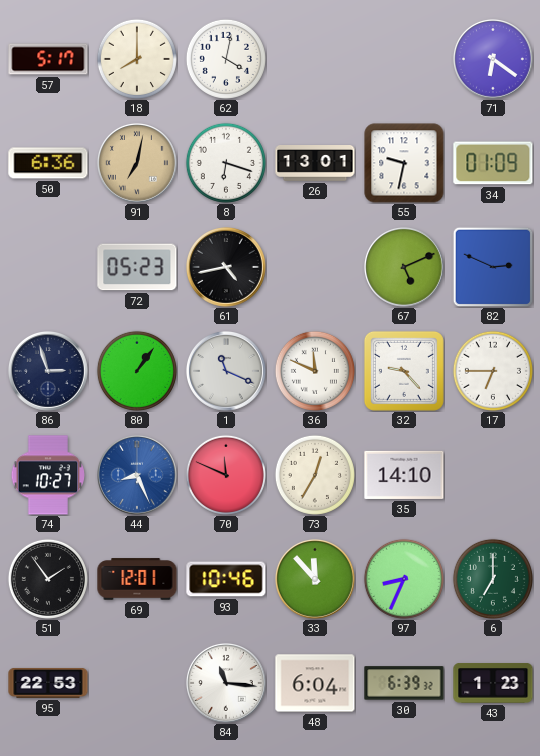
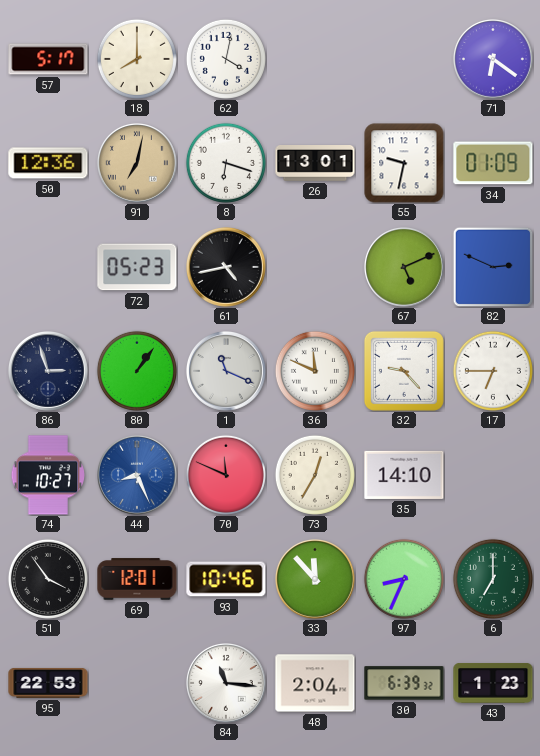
50: 6:36 -> 12:36
51: 1:54 -> 3:54
48: 6:04 -> 2:04
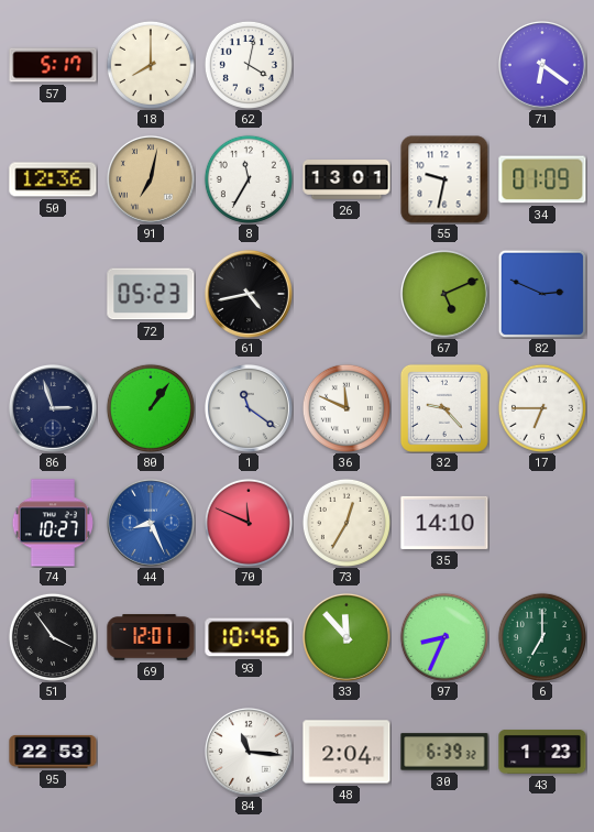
8: 6:18 -> 11:35
1: 11:19 -> 11:21
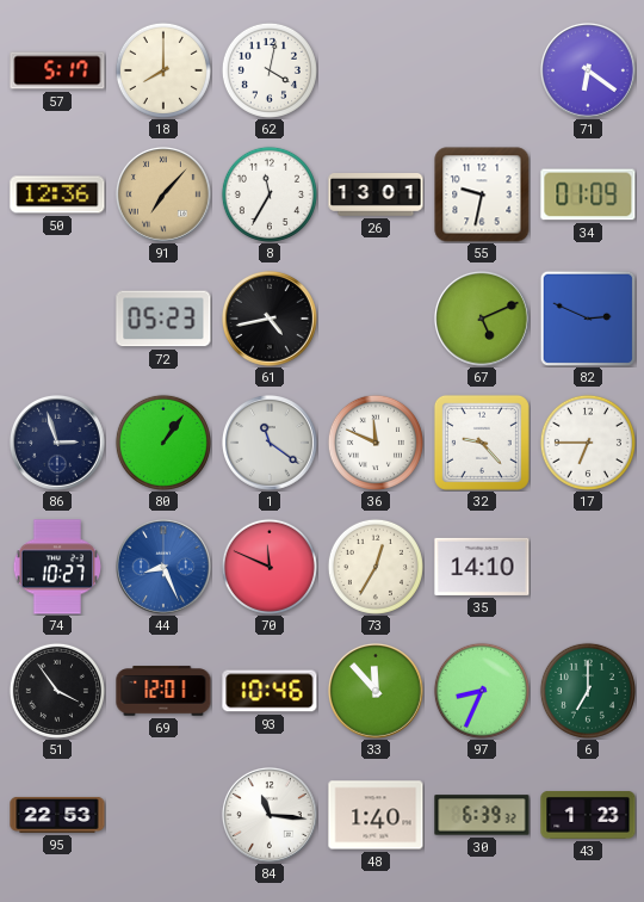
91: 7:02 -> 7:07
48: 2:04 -> 1:40
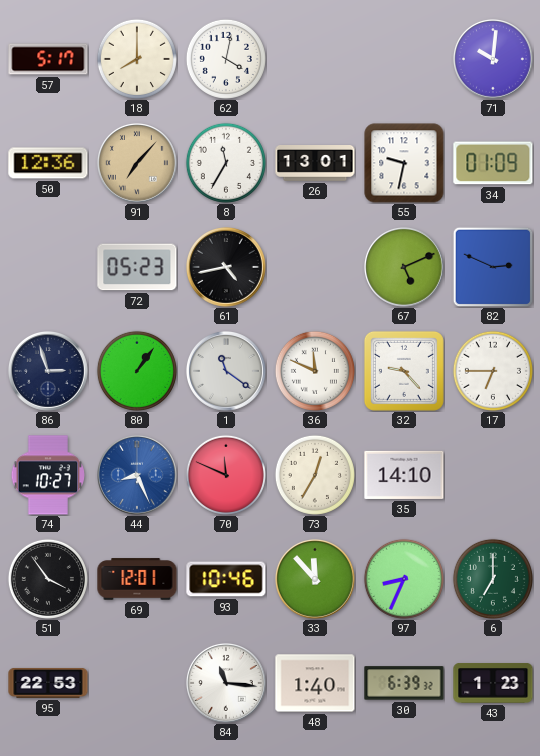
71: 6:21 -> 10:01
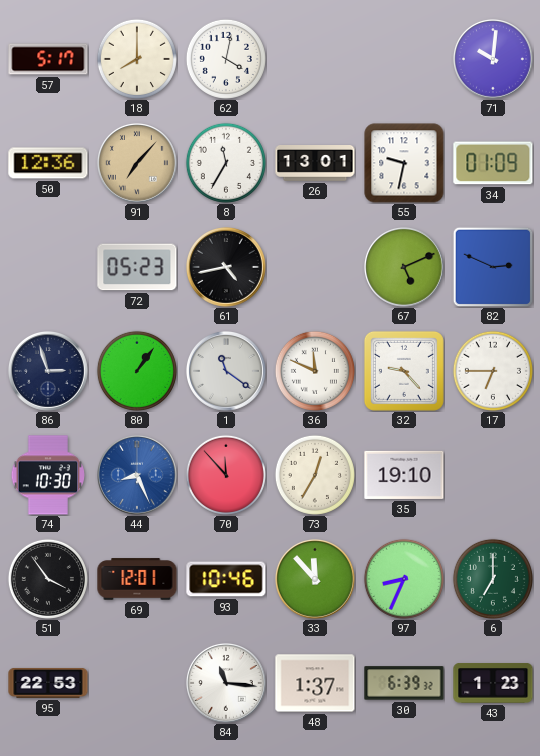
74: 10:27 -> 10:30
70: 11:49 -> 11:53
35: 14:10 -> 19:10
48: 1:40 -> 1:37
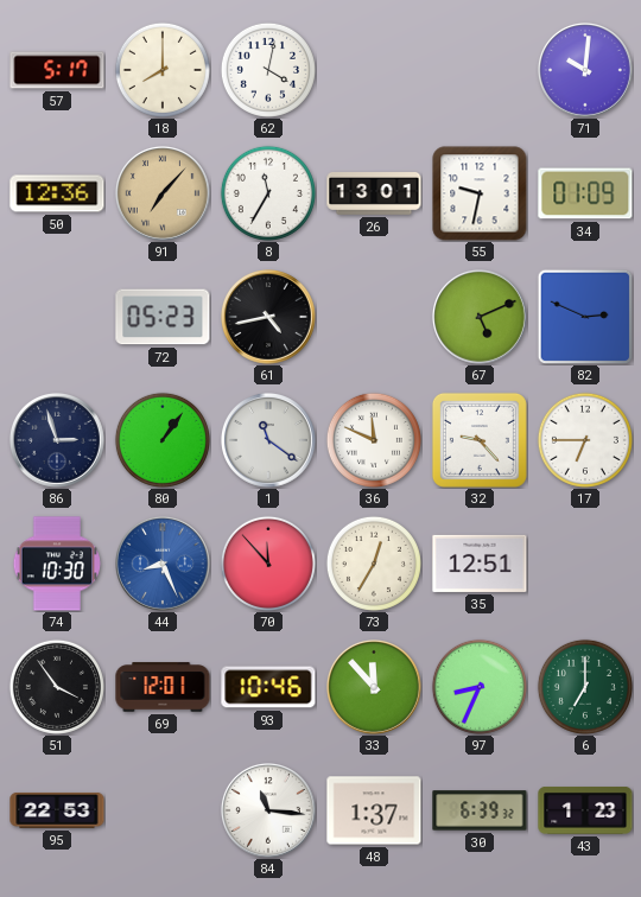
35: 19:10 -> 12:51
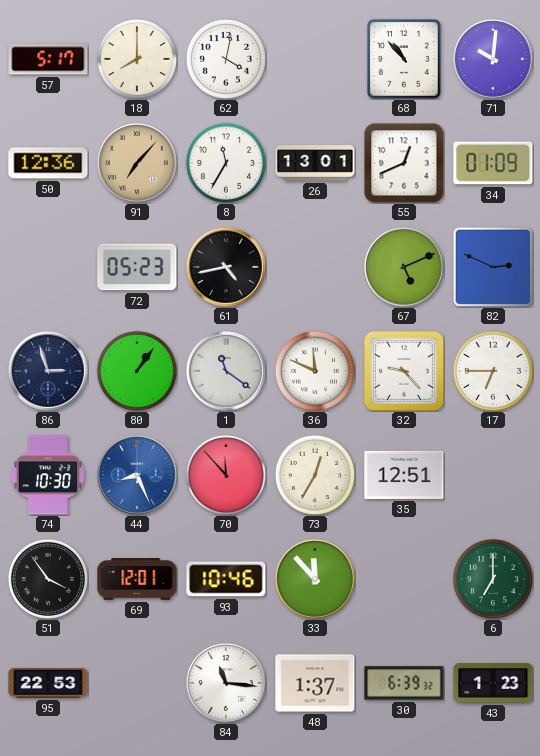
68: none -> 10:53
55: 9:32 -> 12:41
97: 8:34 -> none
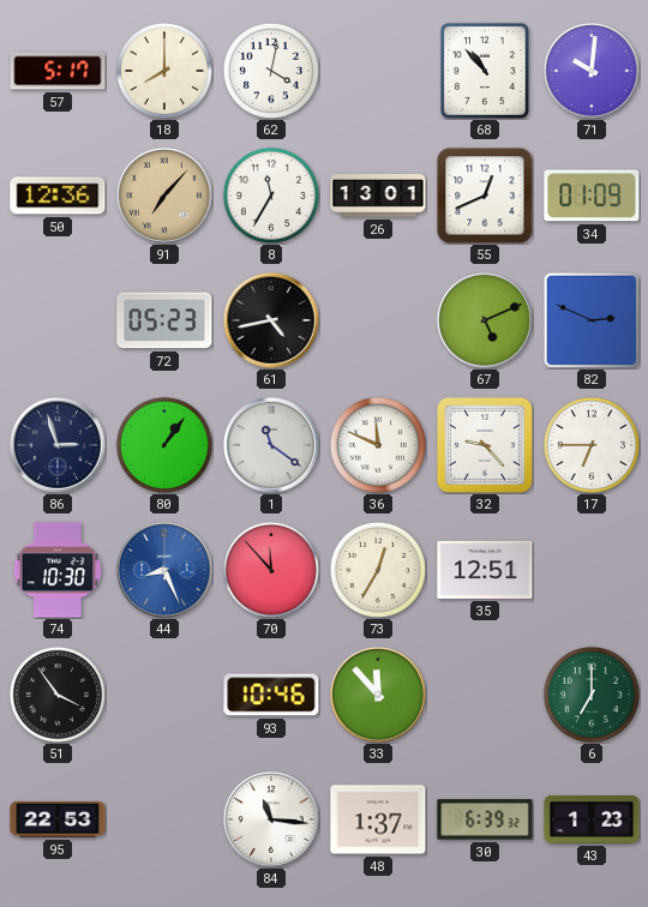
69: 12:01 -> none
